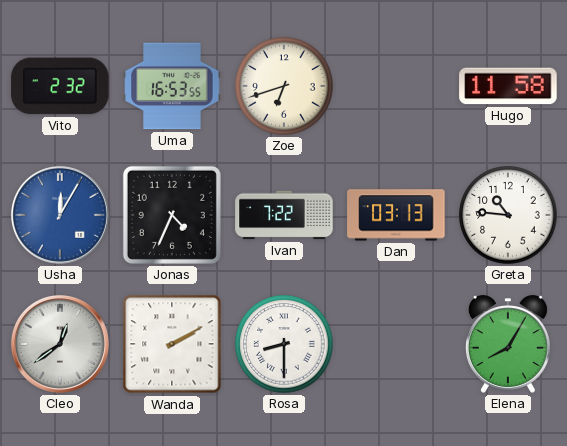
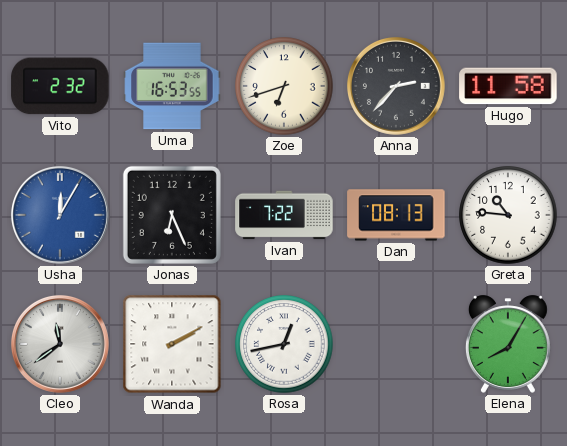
Anna: none -> 2:37
Jonas: 4:34 -> 6:26
Dan: 03:13 -> 08:13
Cleo: 12:39 -> 11:39
Rosa: 8:30 -> 12:43
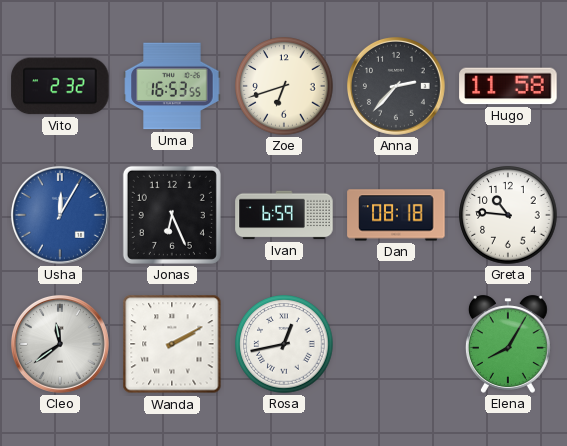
Ivan: 7:22 -> 6:59
Dan: 08:13 -> 08:18
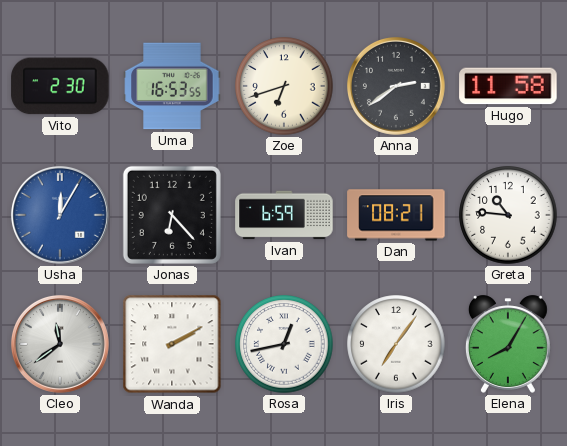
Vito: 2:32 -> 2:30
Anna: 2:37 -> 2:39
Jonas: 6:26 -> 6:23
Dan: 08:18 -> 08:21
Iris: none -> 7:06
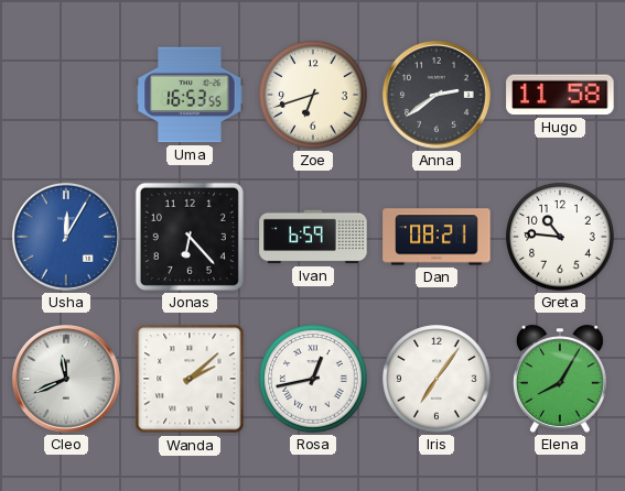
Vito: 2:30 -> none
Cleo: 11:39 -> 11:41
Wanda: 2:10 -> 2:08
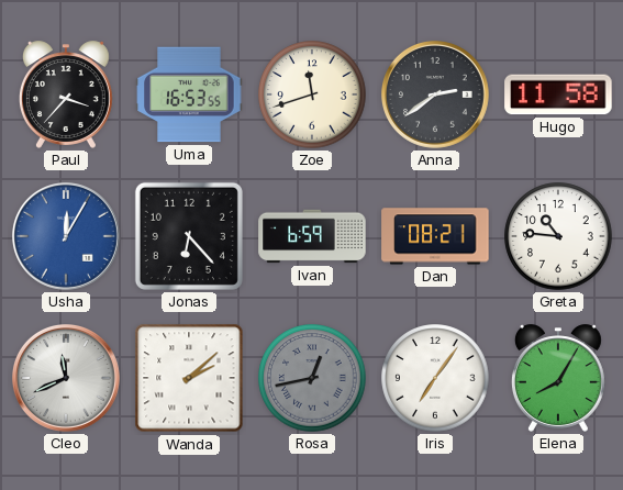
Paul: none -> 3:37
Zoe: 6:42 -> 11:42
Rosa dial: white -> grey
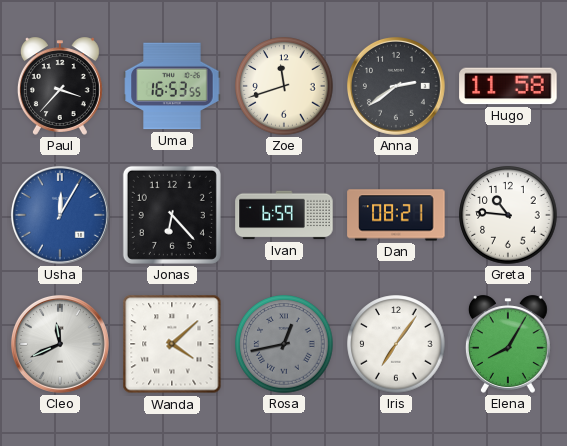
Wanda: 2:08 -> 4:08
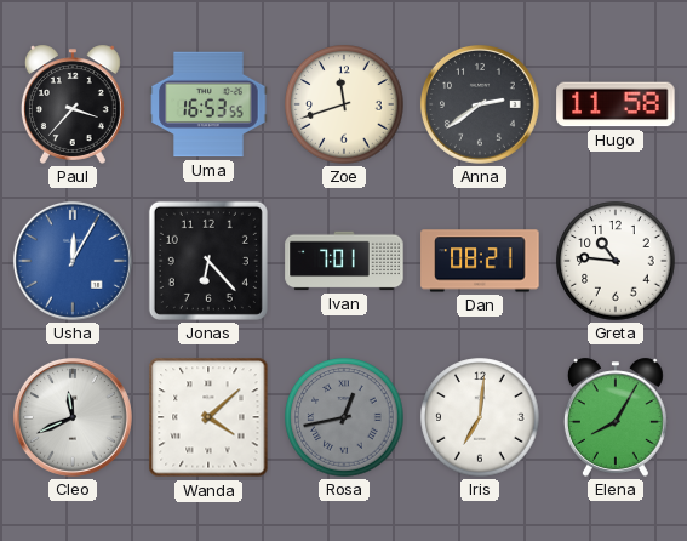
Ivan: 6:59 -> 7:01
Iris: 7:06 -> 7:01
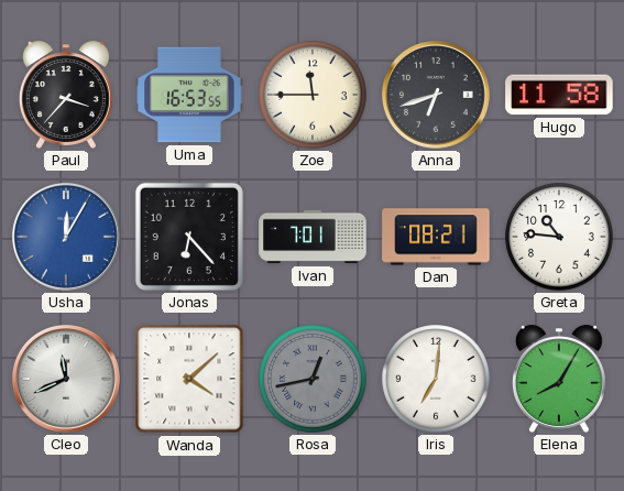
Zoe: 11:42 -> 11:45
Anna: 2:39 -> 6:42
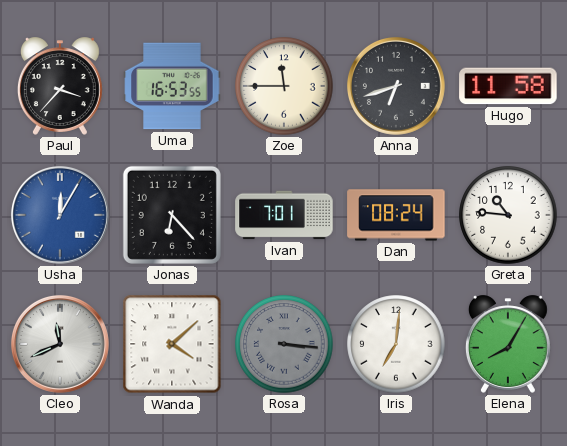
Dan: 08:21 -> 08:24
Rosa: 12:43 -> 3:16
